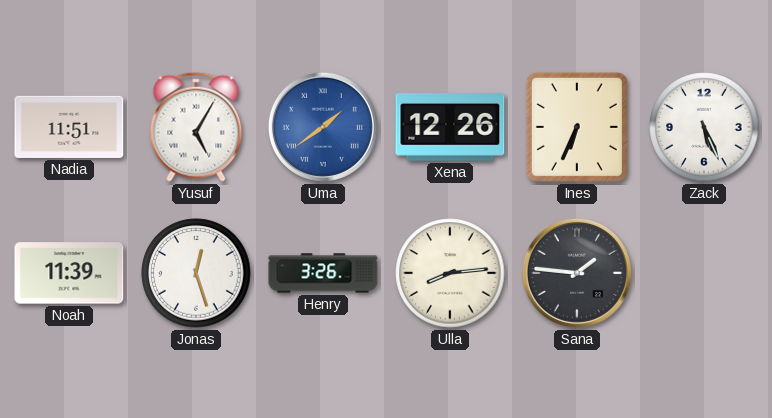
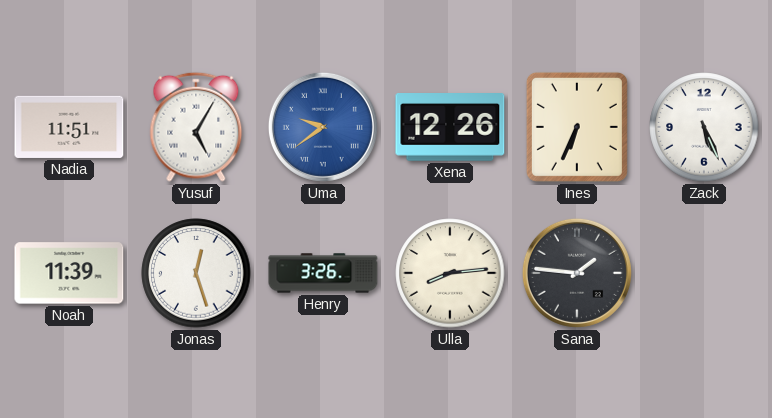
Uma: 1:39 -> 9:39
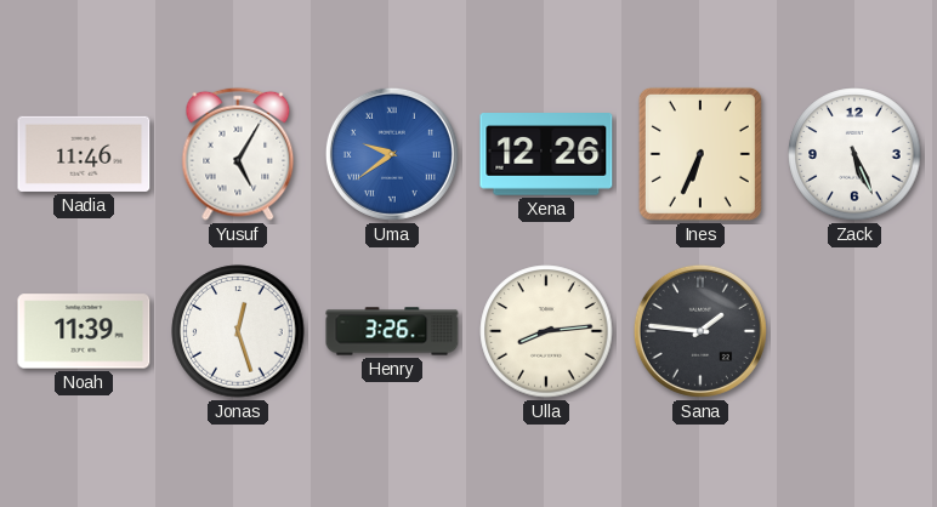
Nadia: 11:51 -> 11:46
